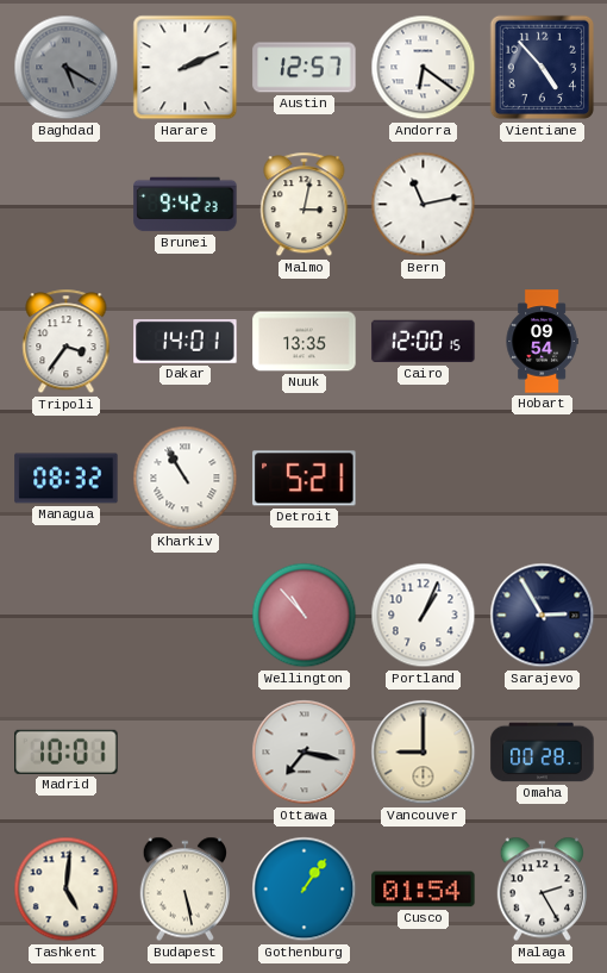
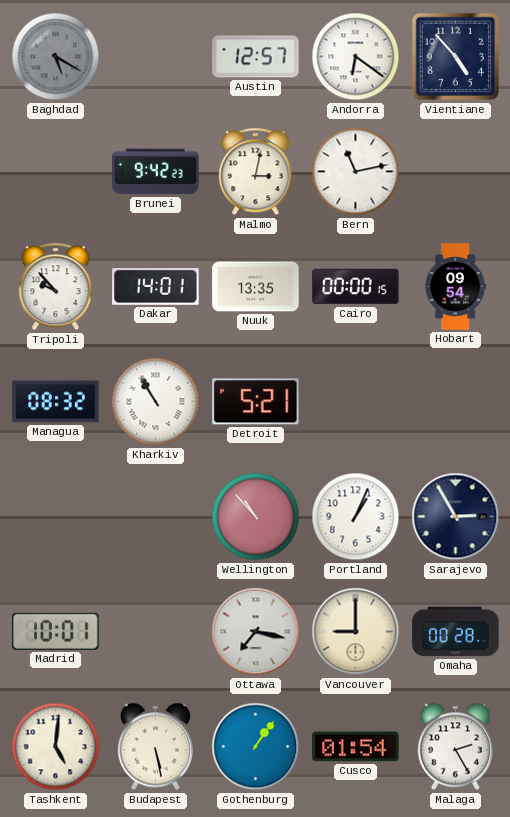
Harare: 2:11 -> none
Tripoli: 3:36 -> 9:53
Cairo: 12:00 -> 00:00
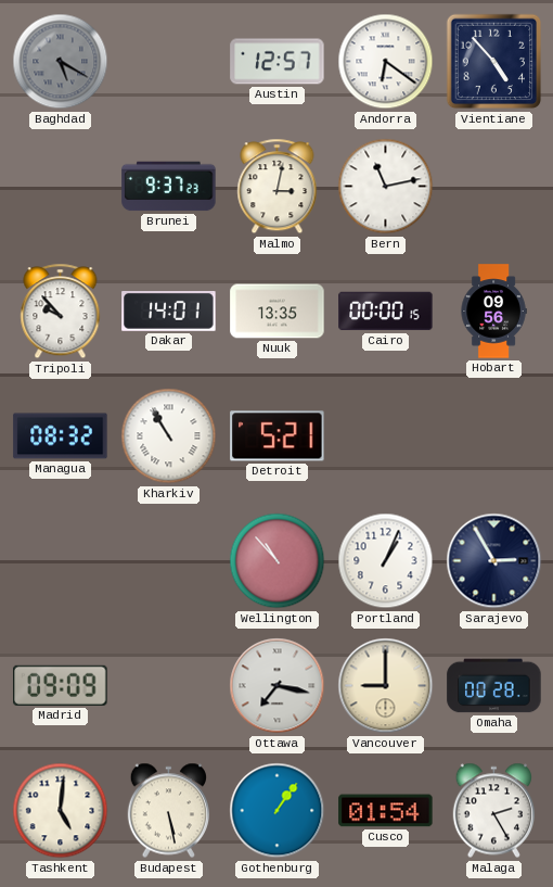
Brunei: 9:42 -> 9:37
Hobart: 09:54 -> 09:56
Madrid: 10:01 -> 09:09
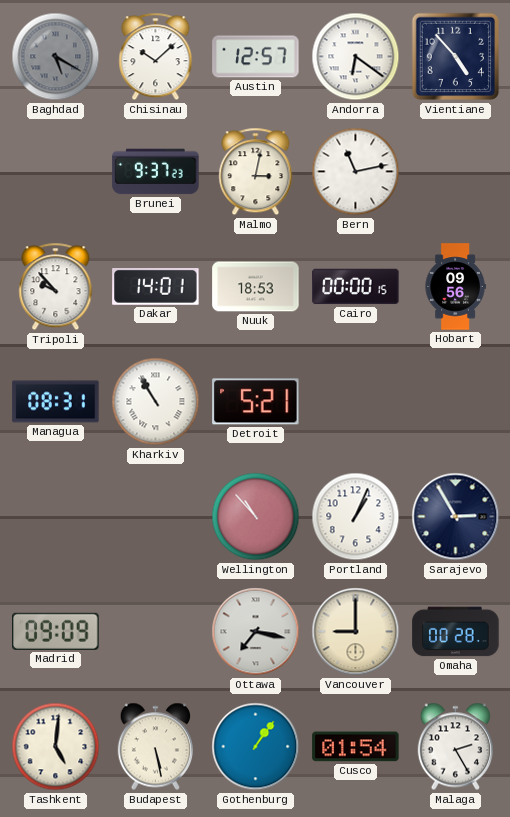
Chisinau: none -> 10:08
Nuuk: 13:35 -> 18:53
Managua: 08:32 -> 08:31
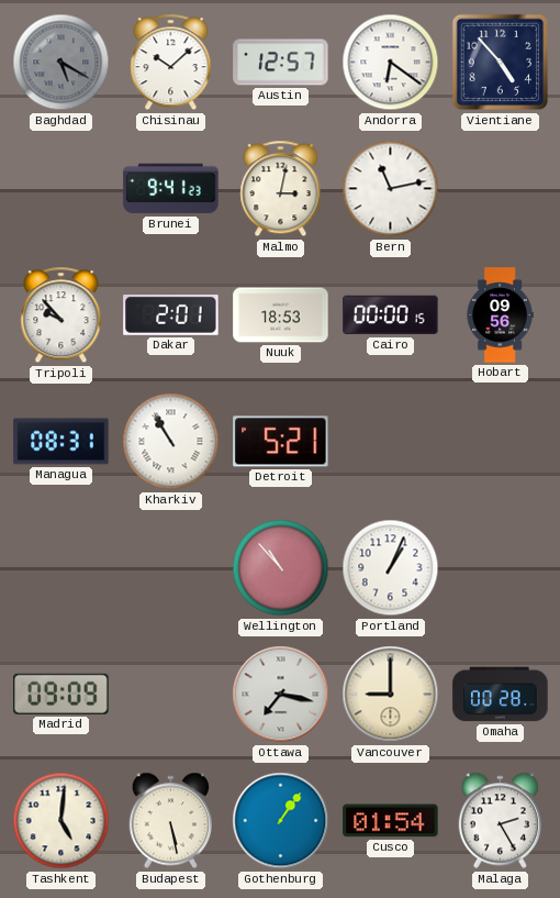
Brunei: 9:37 -> 9:41
Dakar: 14:01 -> 2:01
Sarajevo: 2:55 -> none
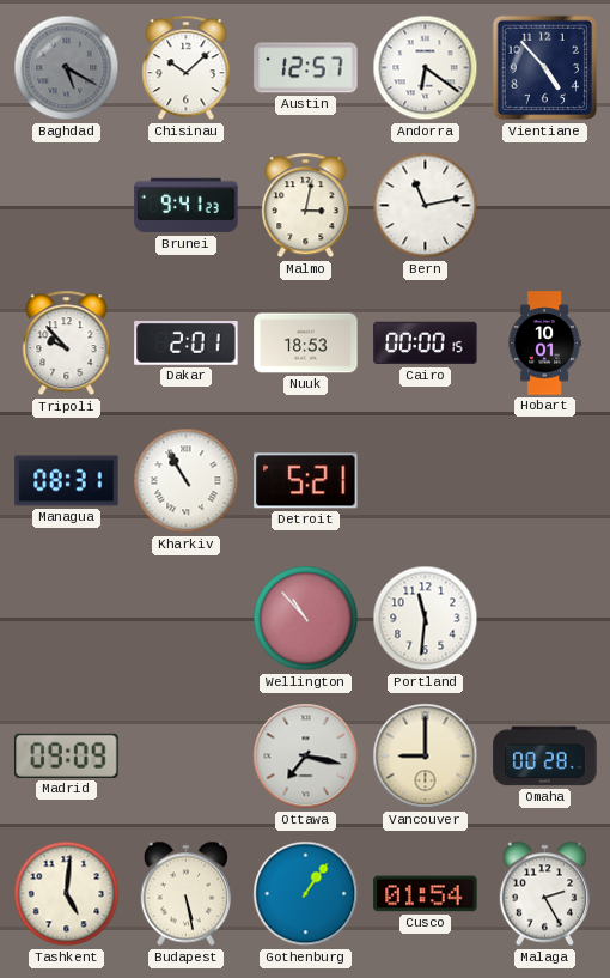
Hobart: 09:56 -> 10:01
Portland: 1:04 -> 11:31
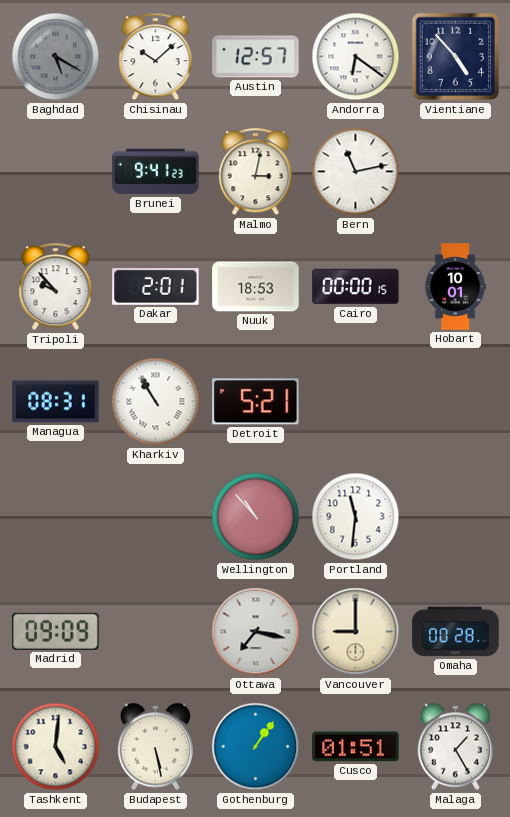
Cusco: 01:54 -> 01:51
Malaga: 2:25 -> 1:25
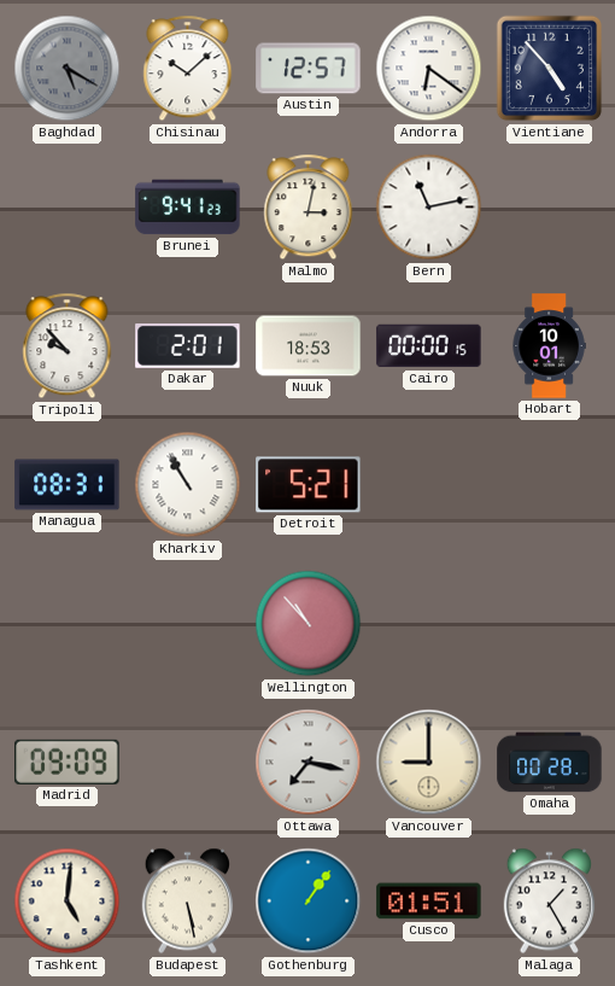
Portland: 11:31 -> none
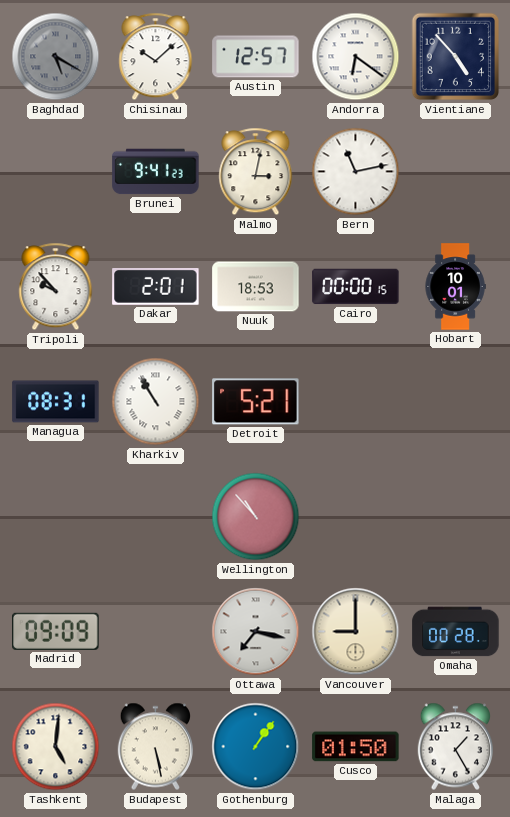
Cusco: 01:51 -> 01:50
